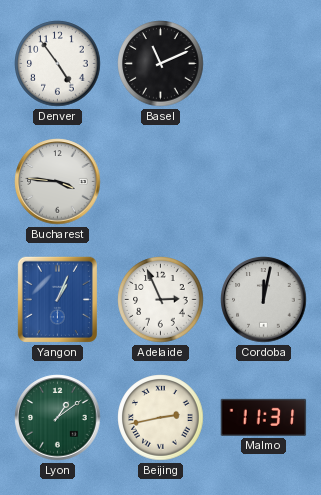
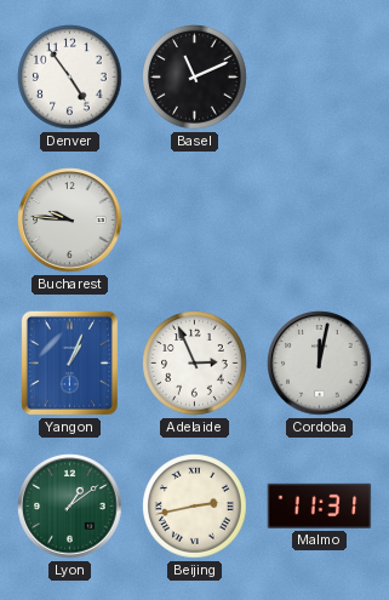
Bucharest: 3:46 -> 9:46
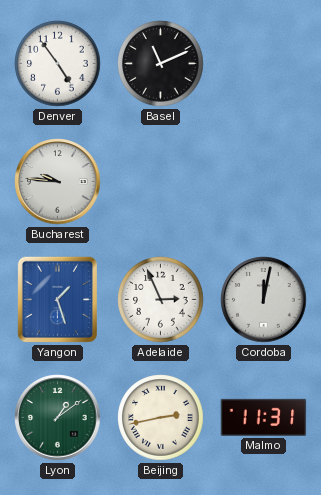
Yangon: 1:04 -> 1:27
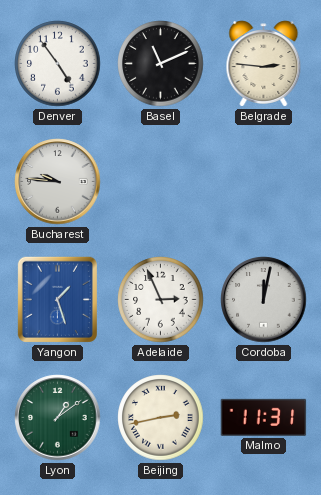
Belgrade: none -> 2:46
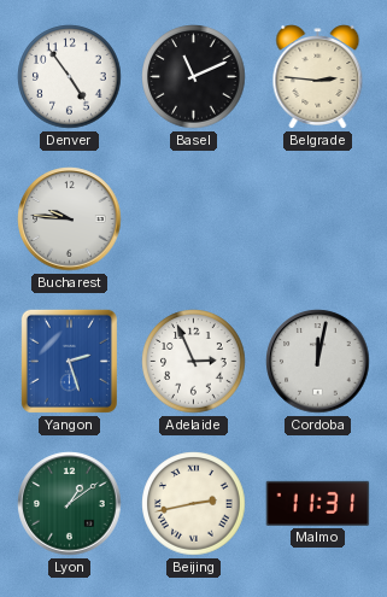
Yangon: 1:27 -> 2:27
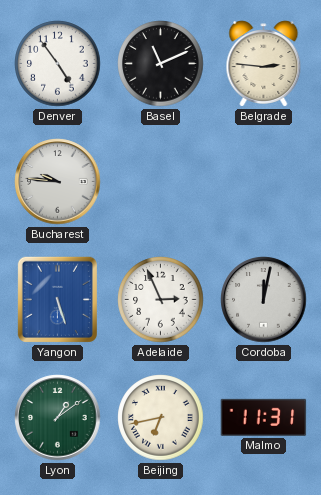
Yangon: 2:27 -> 5:27
Beijing: 2:43 -> 6:43
